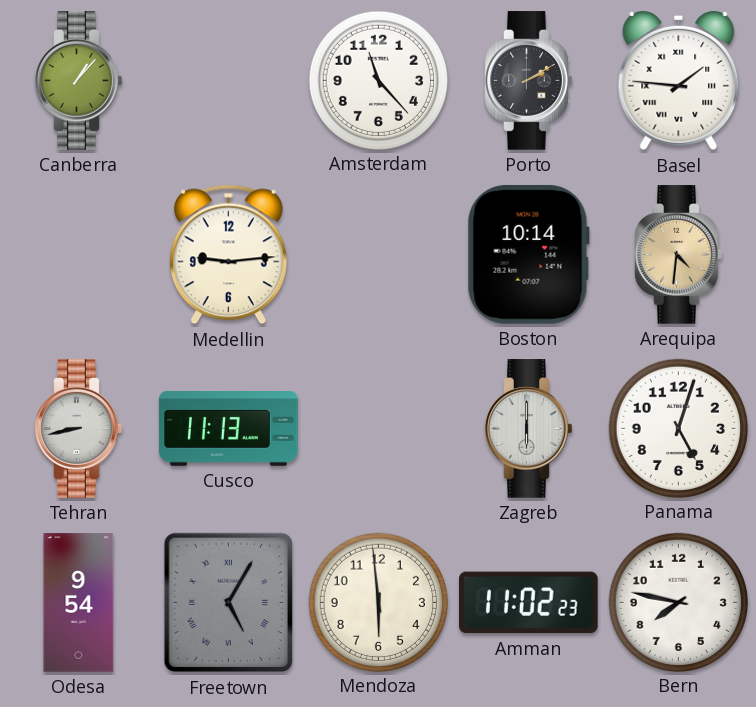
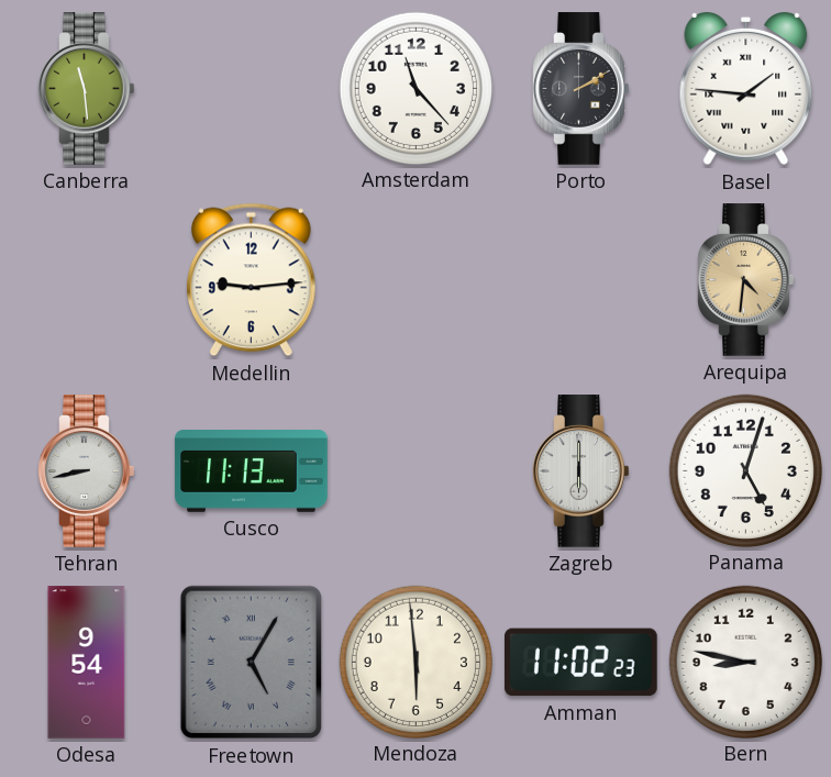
Canberra: 1:07 -> 11:29
Boston: 10:14 -> none
Bern: 7:47 -> 8:47
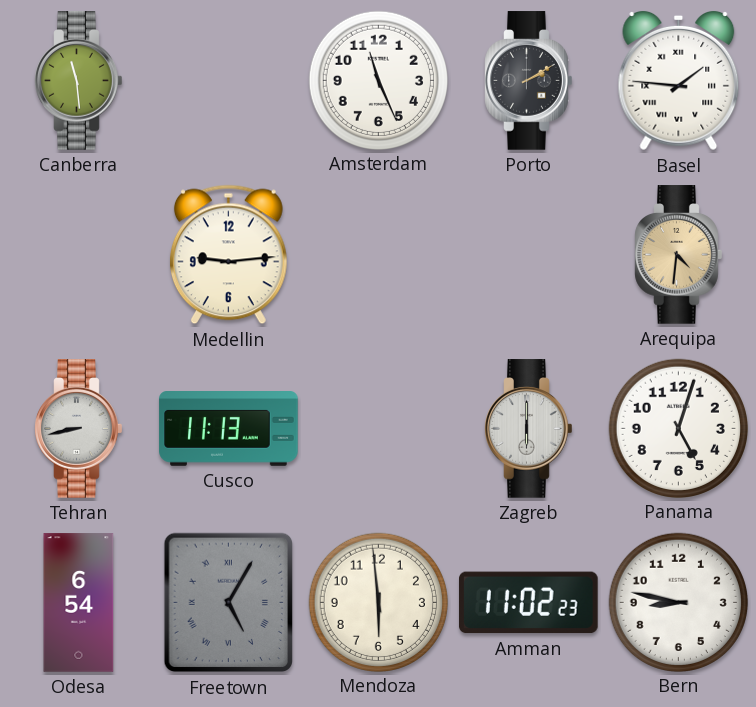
Amsterdam: 11:23 -> 11:26
Odesa: 9:54 -> 6:54
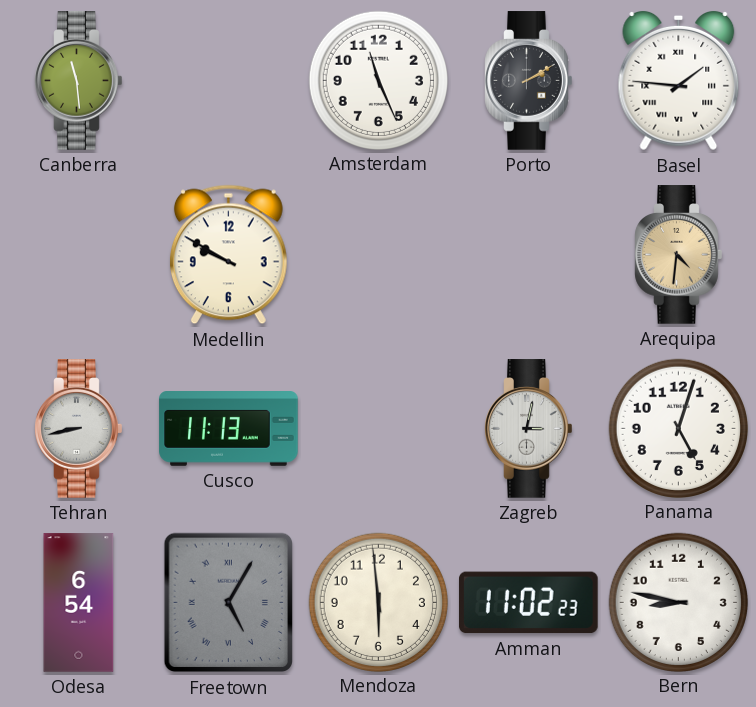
Medellin: 9:14 -> 9:50
Zagreb: 6:00 -> 3:02
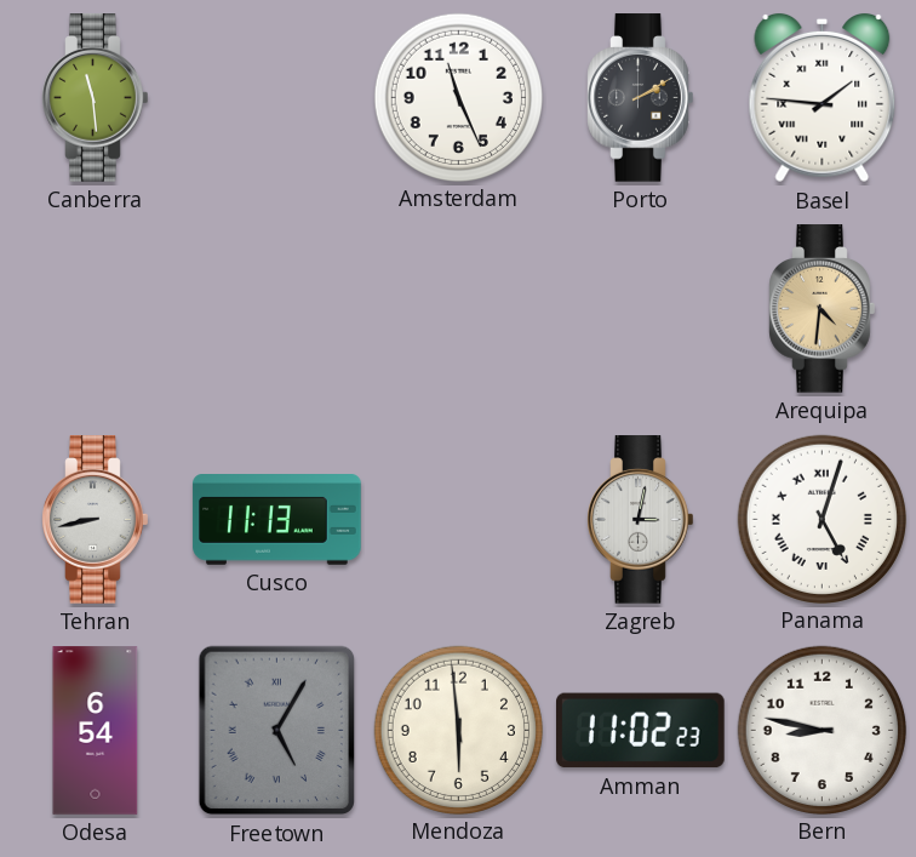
Medellin: 9:50 -> none
Panama numerals: Arabic -> Roman
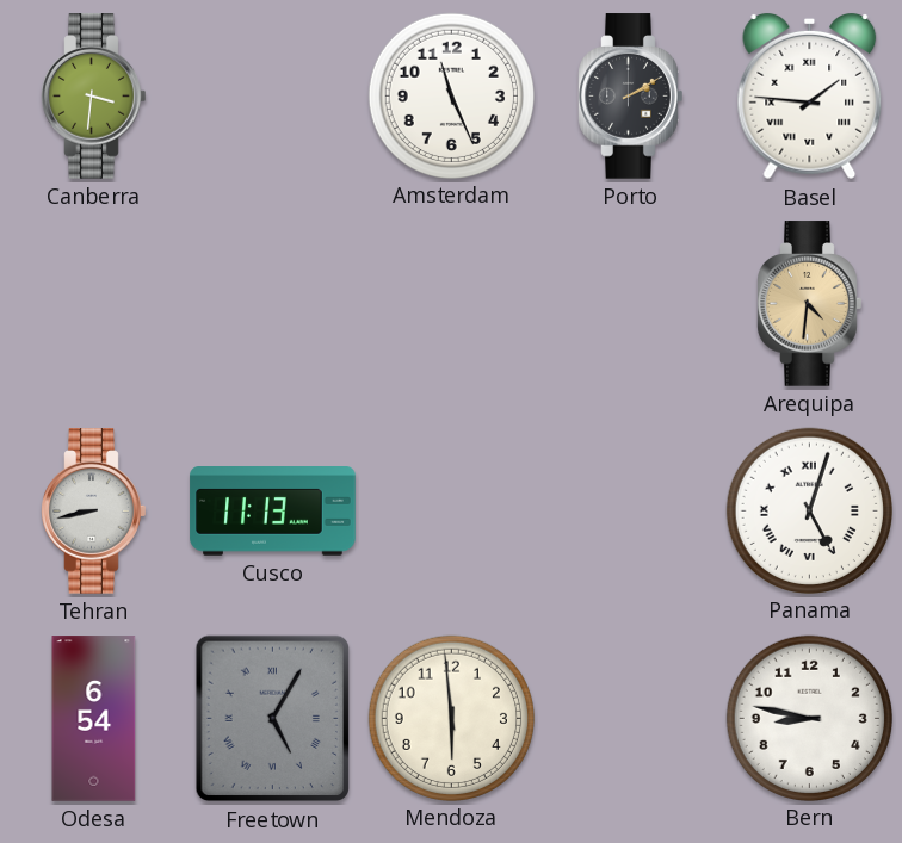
Canberra: 11:29 -> 3:31
Zagreb: 3:02 -> none
Amman: 11:02 -> none
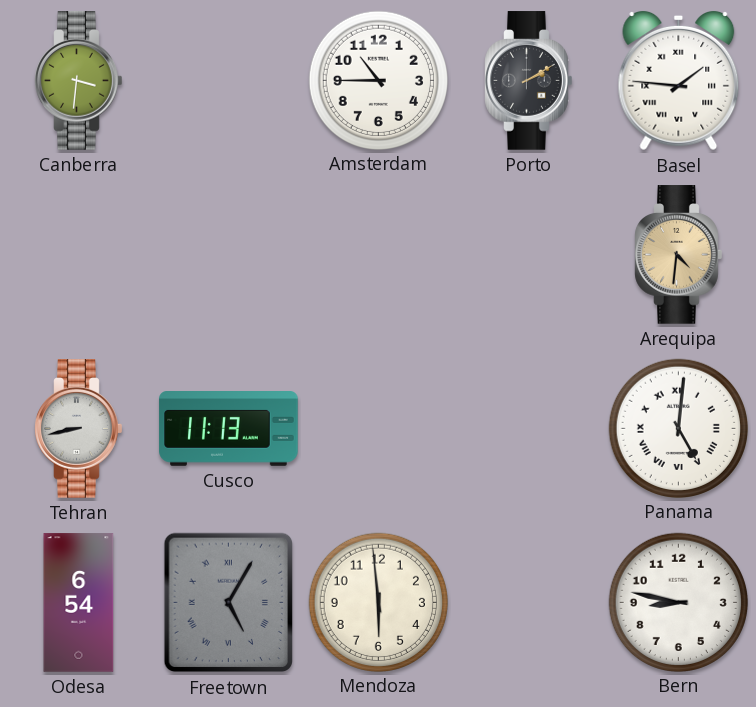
Amsterdam: 11:26 -> 10:45
Panama: 5:03 -> 5:01
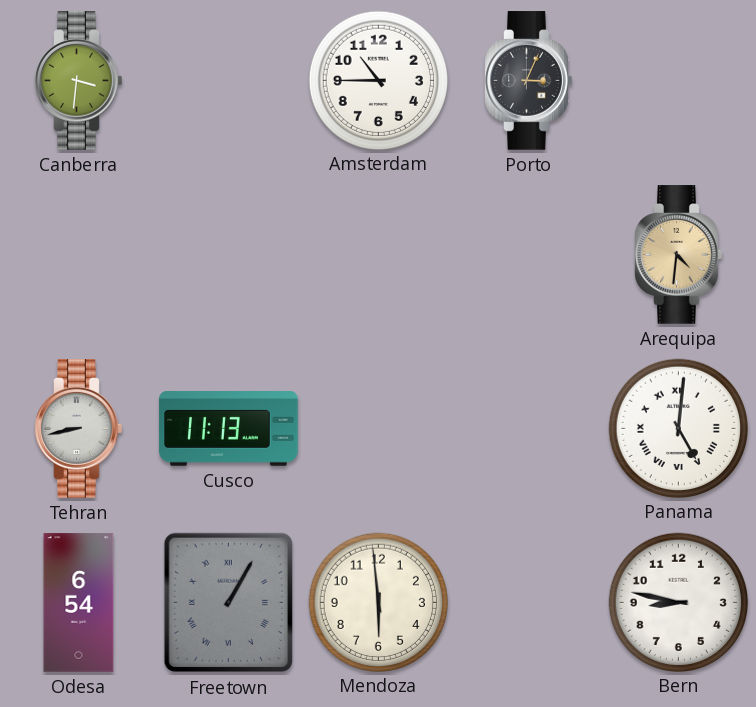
Porto: 2:10 -> 3:04
Basel: 1:46 -> none
Freetown: 5:05 -> 1:05
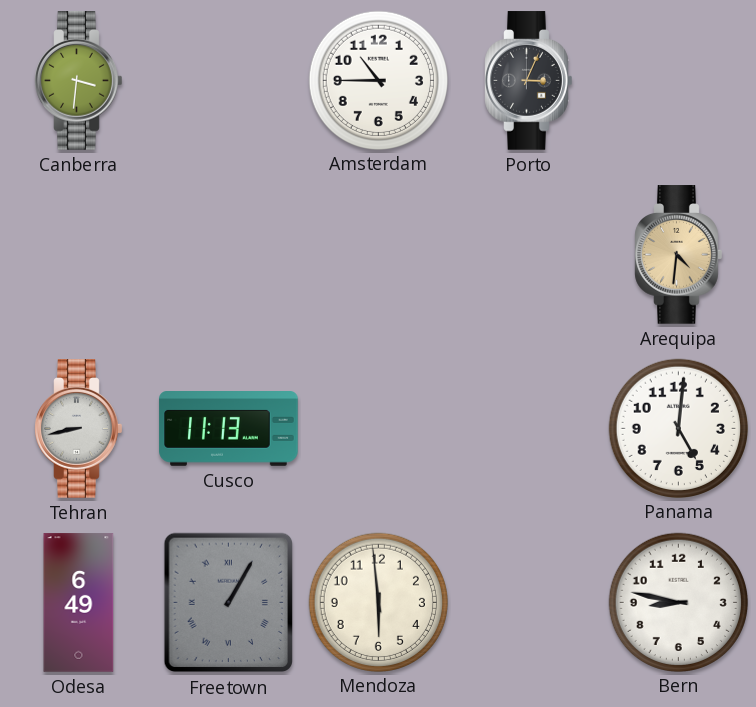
Panama numerals: Roman -> Arabic
Odesa: 6:54 -> 6:49
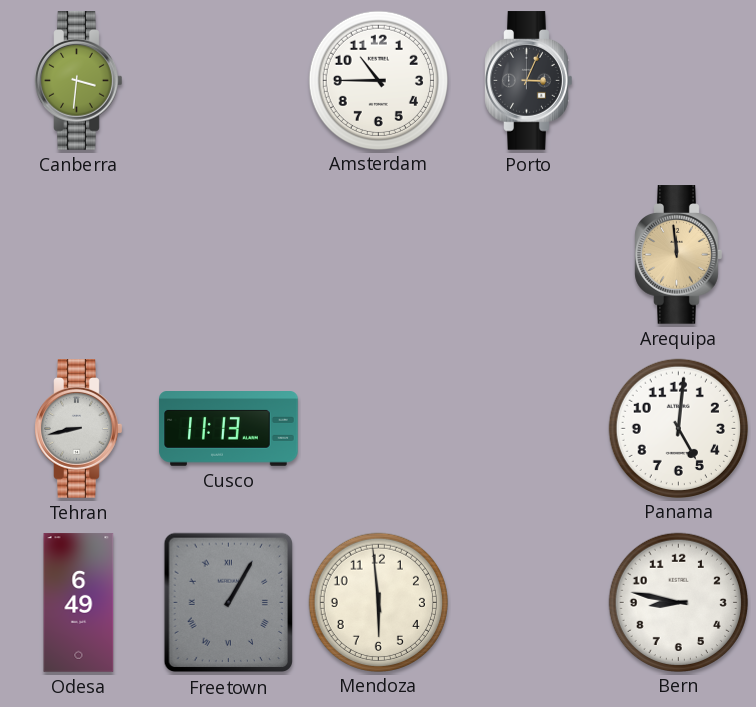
Arequipa: 4:31 -> 11:59
